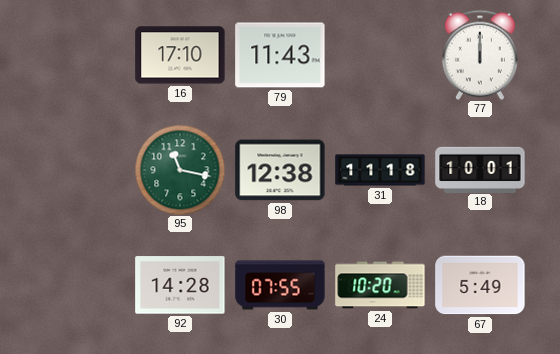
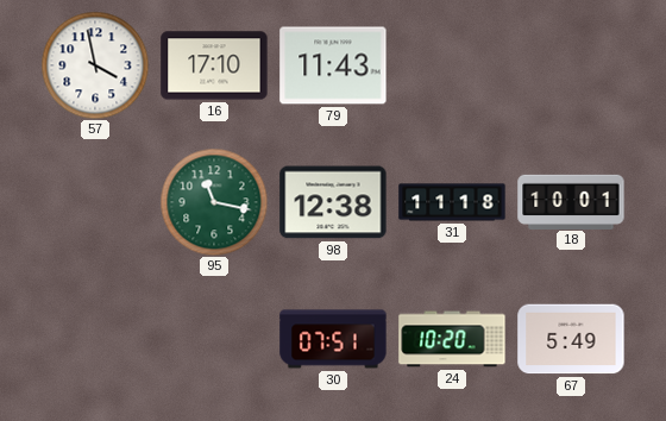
57: none -> 3:58
77: 12:00 -> none
92: 14:28 -> none
30: 07:55 -> 07:51
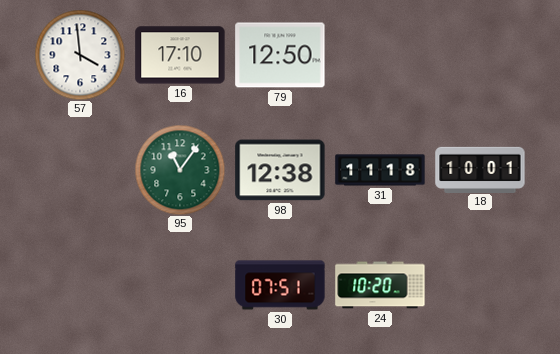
57: 3:58 -> 3:59
79: 11:43 -> 12:50
95: 11:17 -> 11:06
67: 5:49 -> none
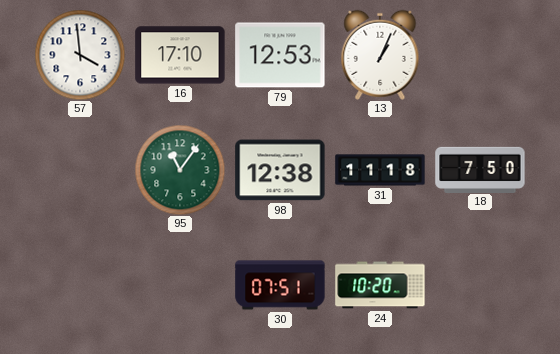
79: 12:50 -> 12:53
13: none -> 1:04
18: 10:01 -> 7:50
